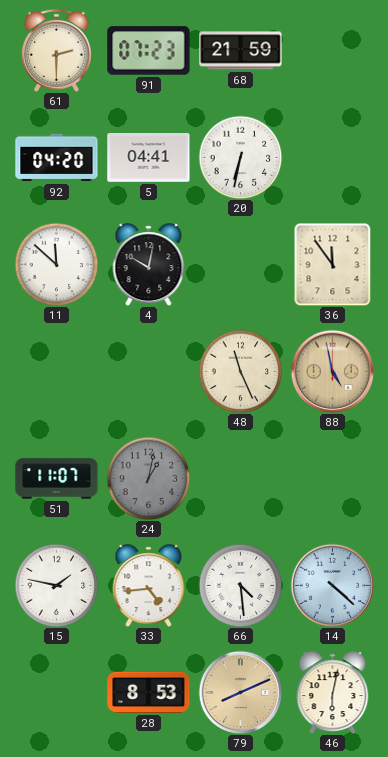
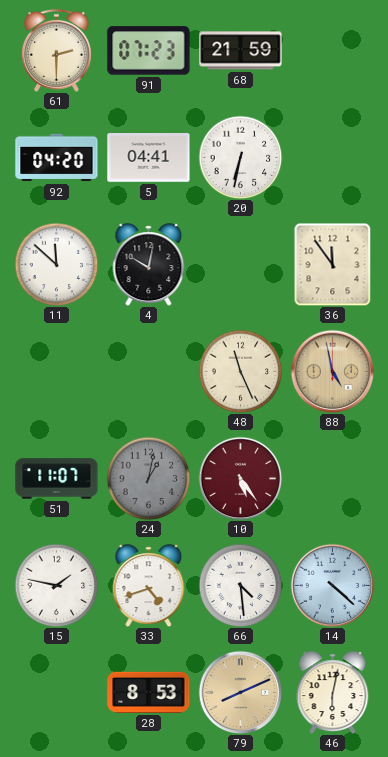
10: none -> 5:24
33: 4:44 -> 4:42
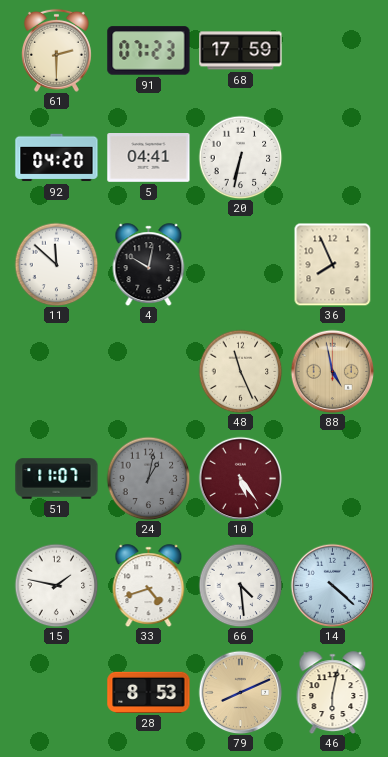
68: 21:59 -> 17:59
36: 11:54 -> 7:56
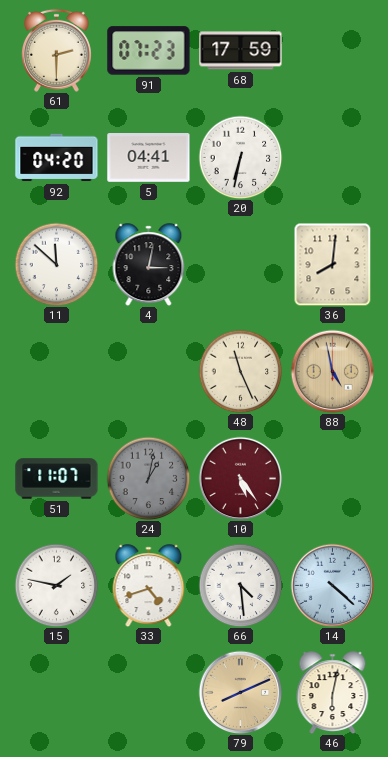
4: 10:02 -> 3:02
36: 7:56 -> 8:01
28: 8:53 -> none
